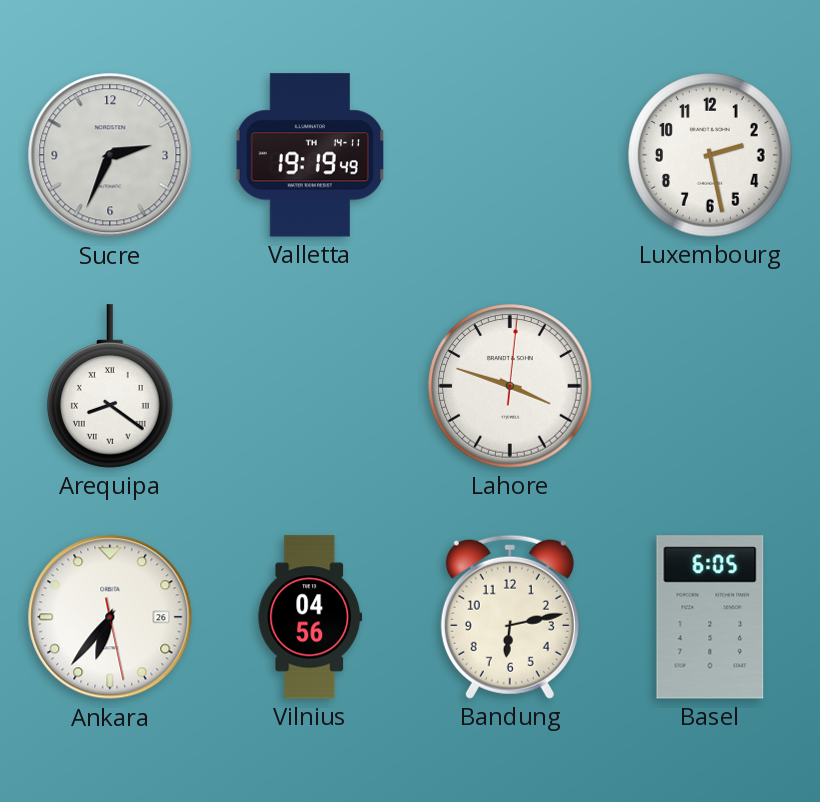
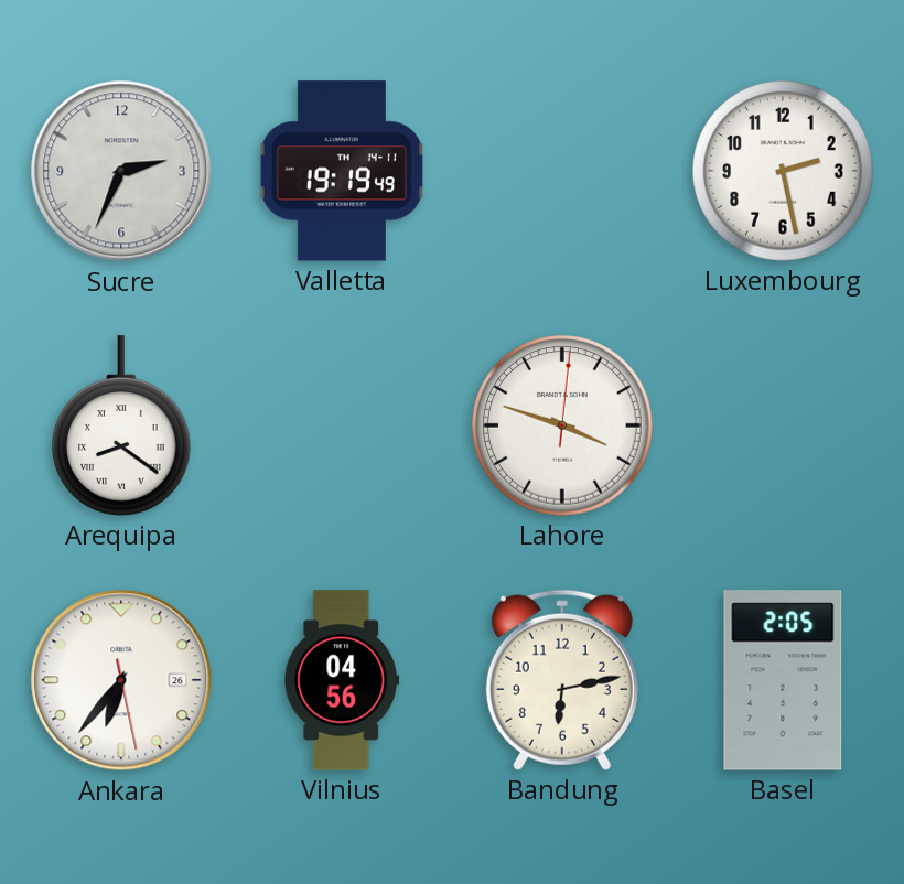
Basel: 6:05 -> 2:05
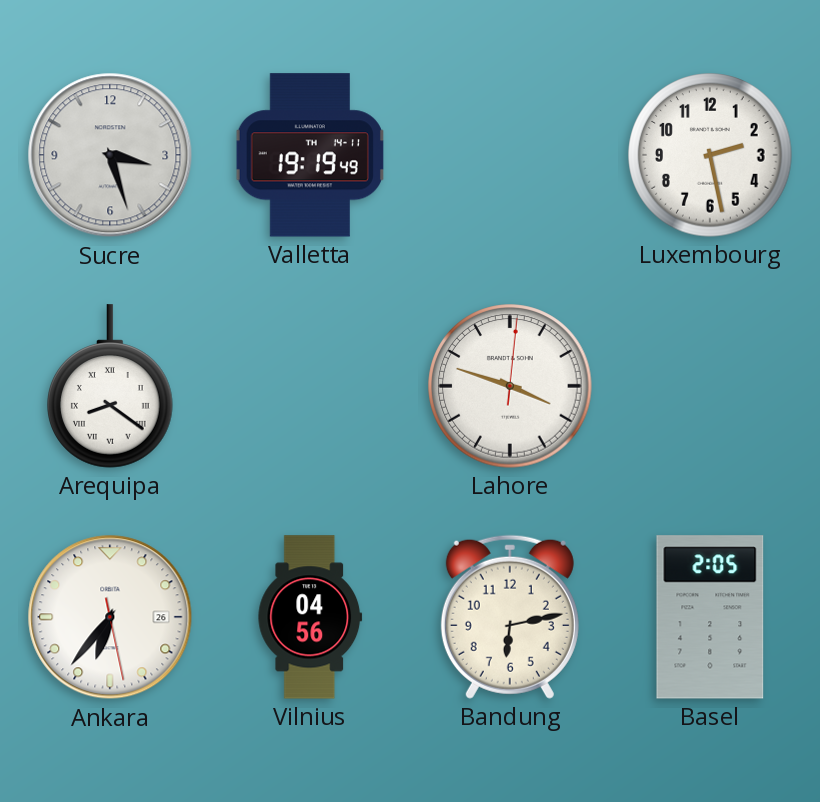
Sucre: 2:34 -> 3:27
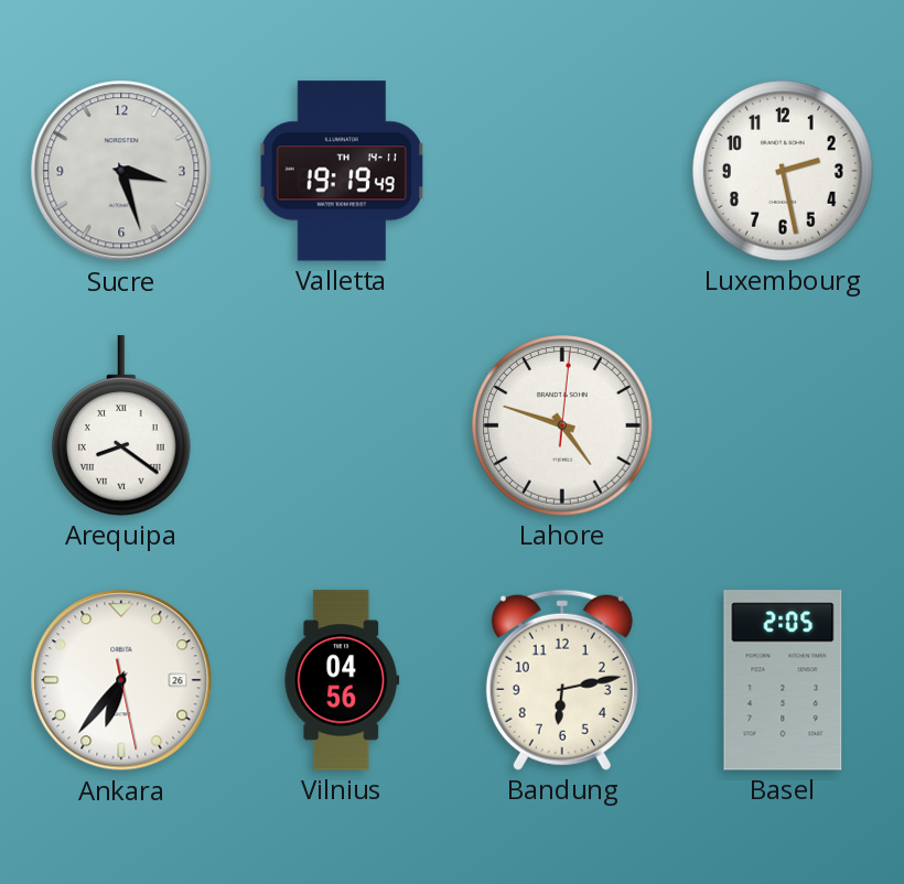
Lahore: 3:48 -> 4:48
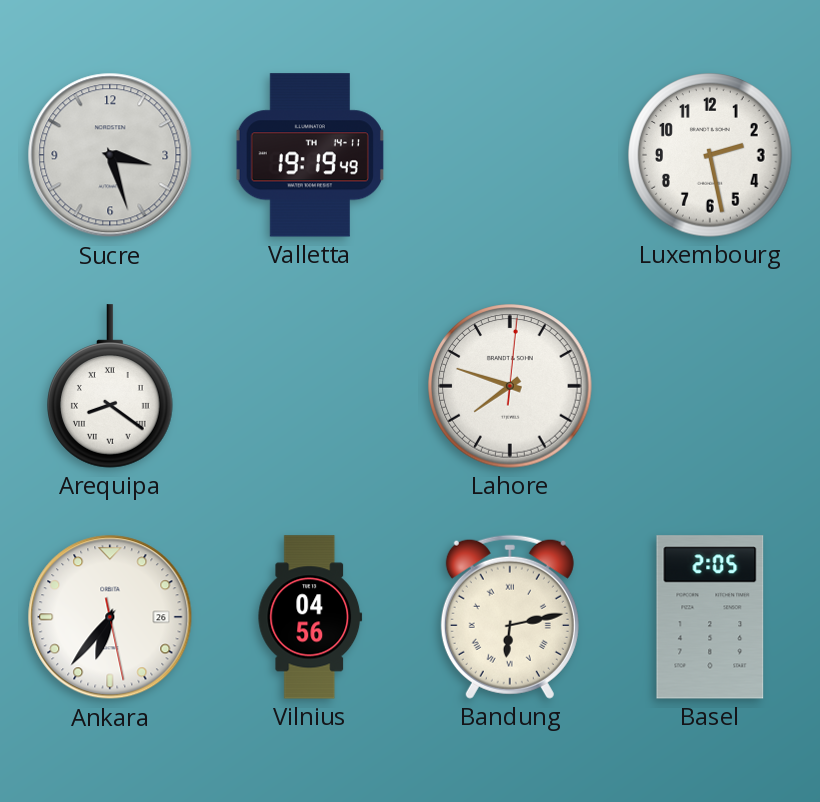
Lahore: 4:48 -> 7:48
Bandung numerals: Arabic -> Roman
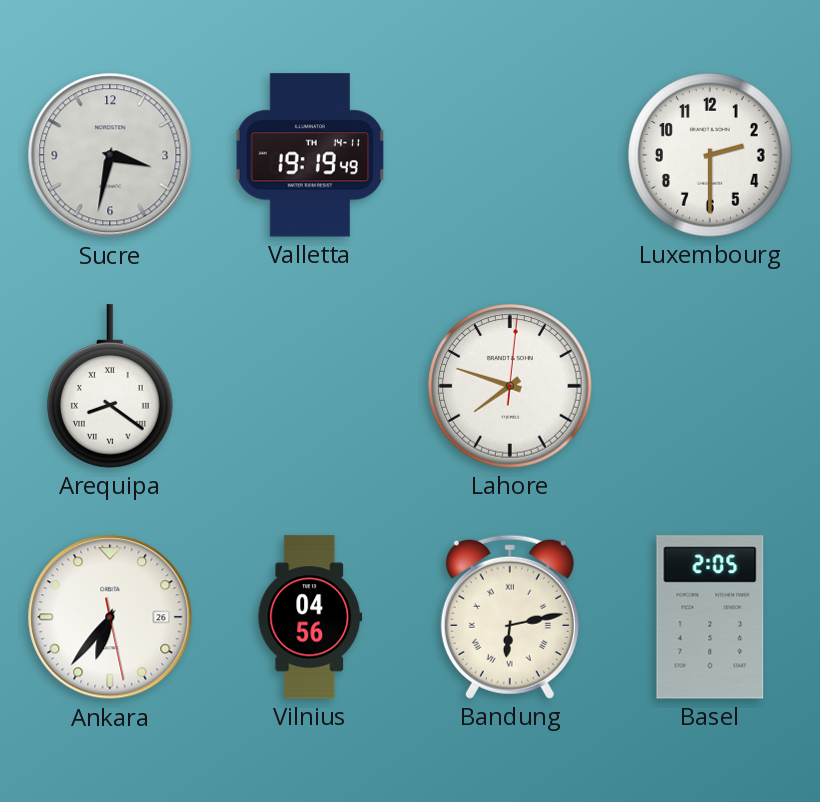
Sucre: 3:27 -> 3:32
Luxembourg: 2:28 -> 2:30
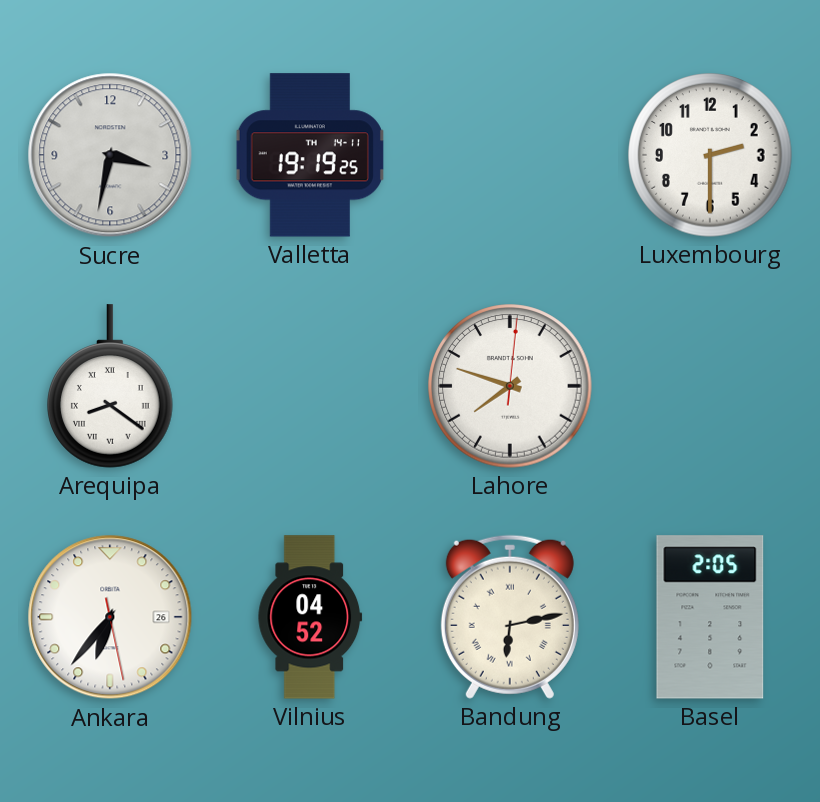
Valletta: 19:19:49 -> 19:19:25
Vilnius: 04:56 -> 04:52
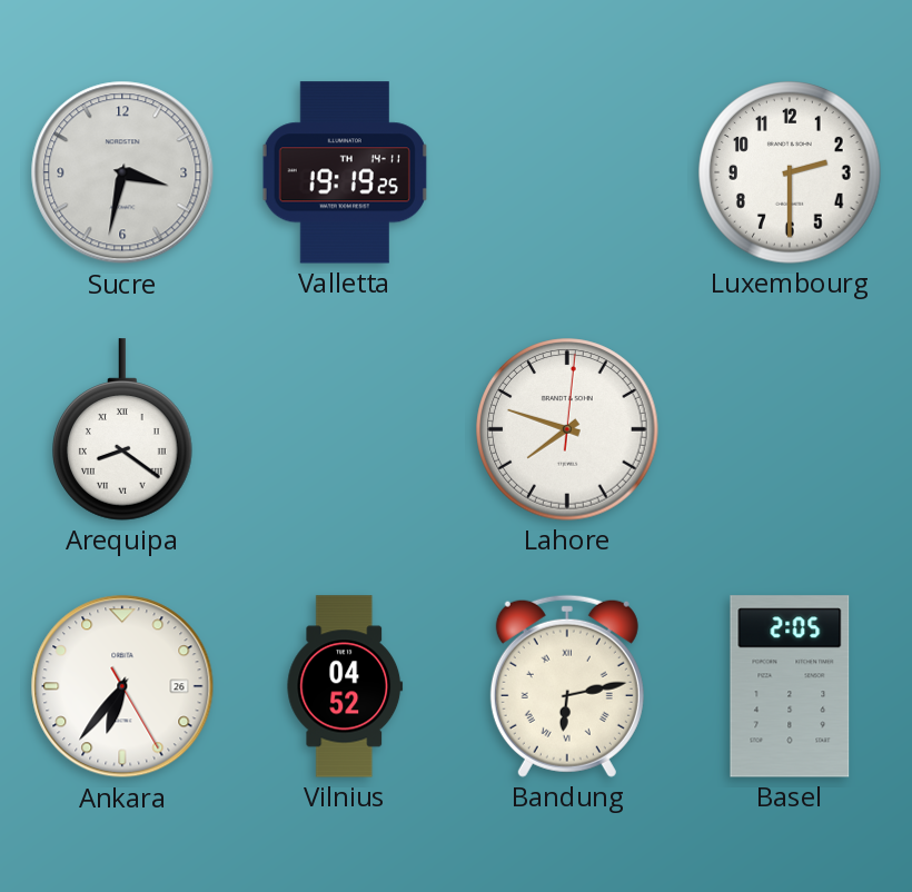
Ankara: 6:36:28 -> 6:36:25
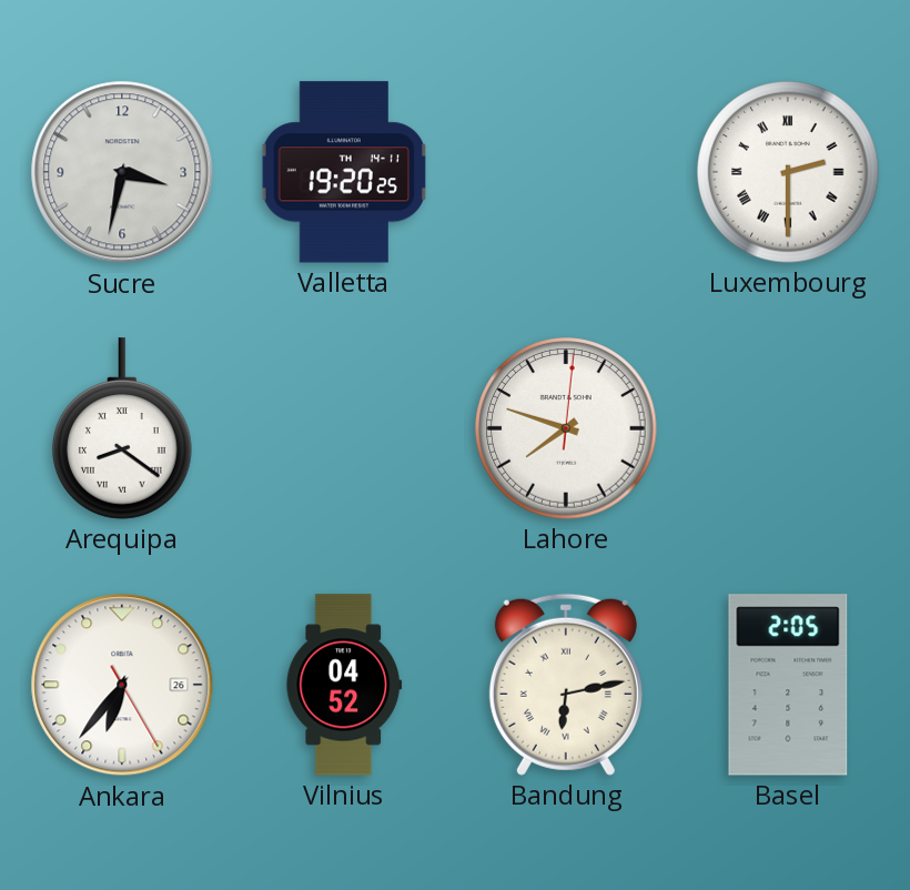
Valletta: 19:19 -> 19:20
Luxembourg numerals: Arabic -> Roman
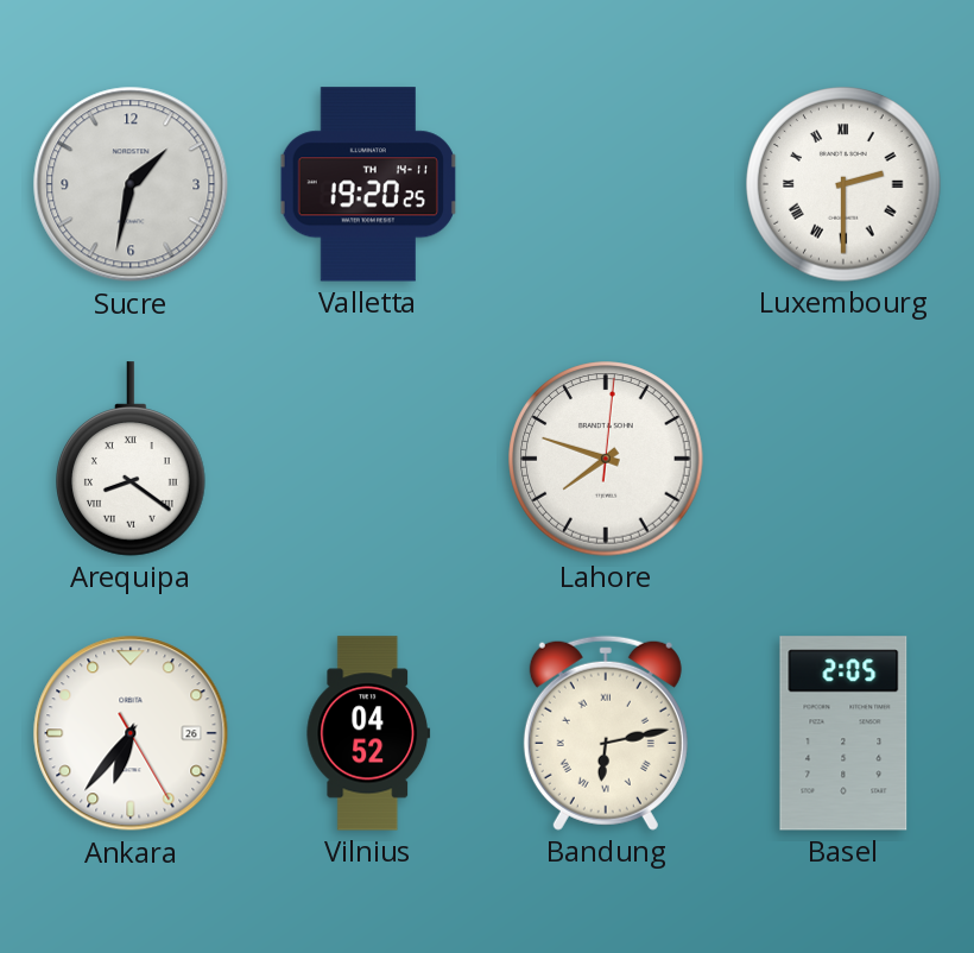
Sucre: 3:32 -> 1:32
